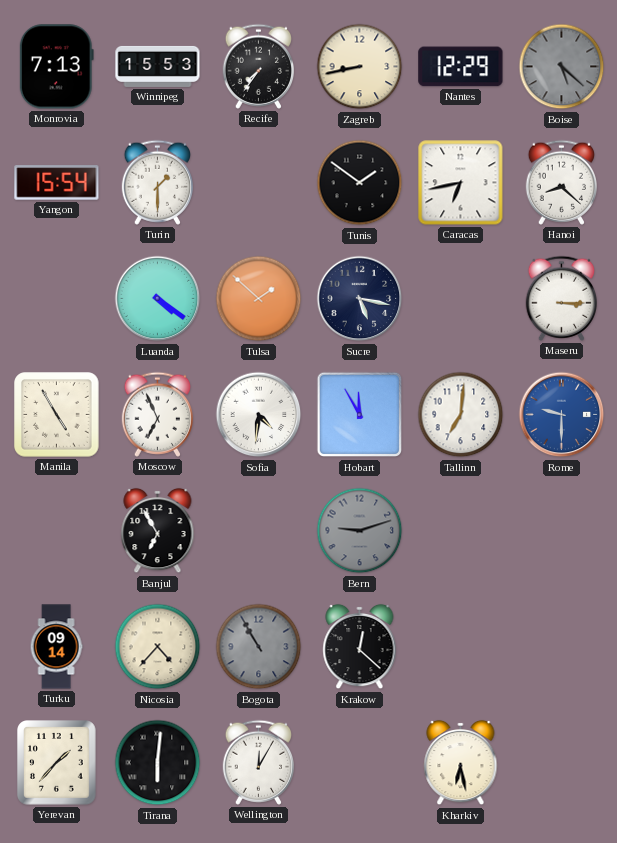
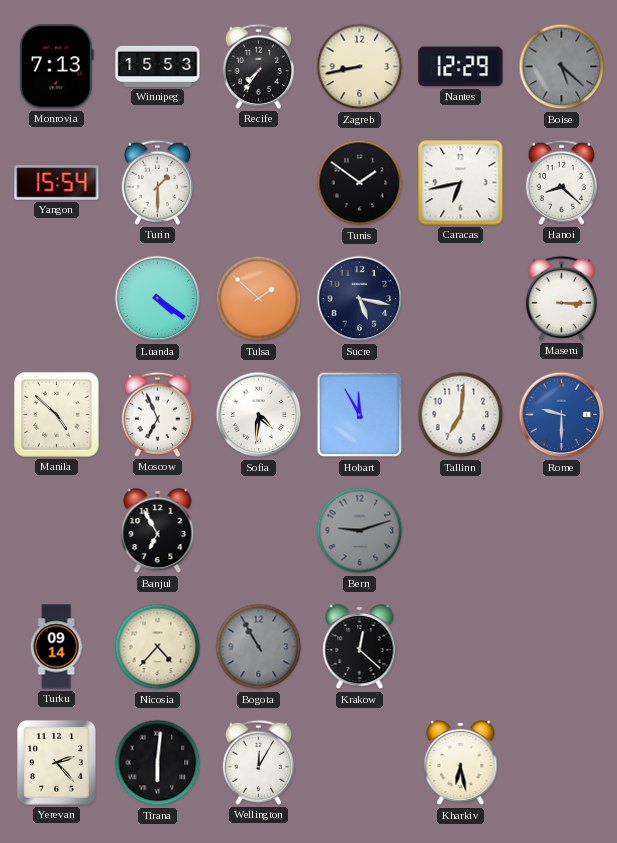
Manila: 4:55 -> 4:52
Yerevan: 1:37 -> 2:23
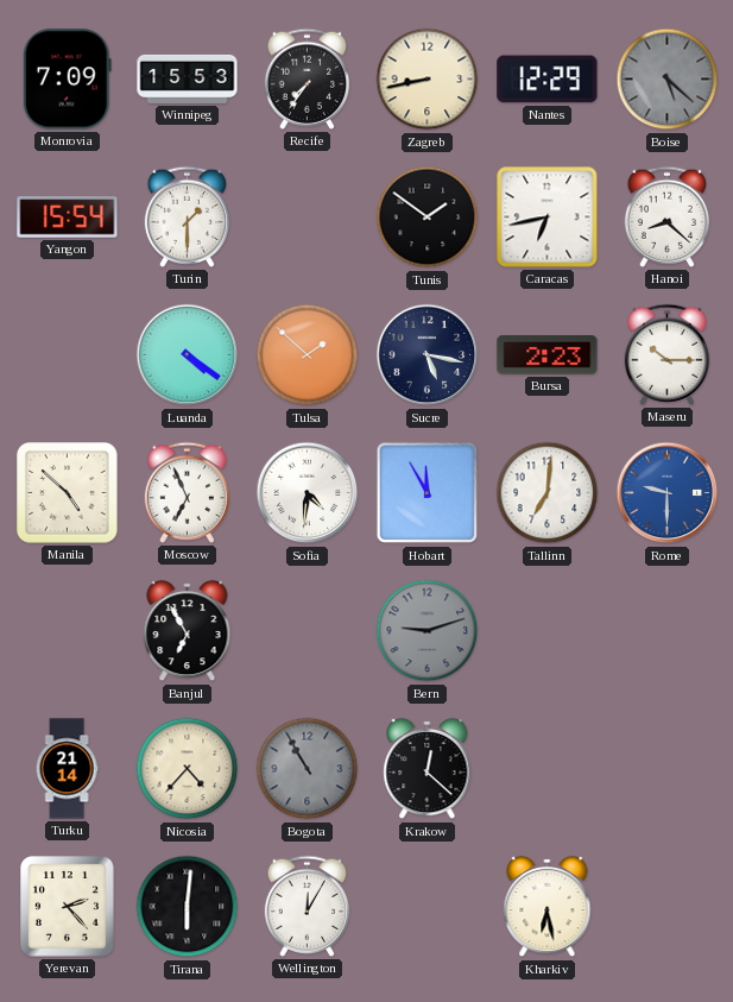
Monrovia: 7:13 -> 7:09
Bursa: none -> 2:23
Maseru: 3:15 -> 10:15
Turku: 09:14 -> 21:14
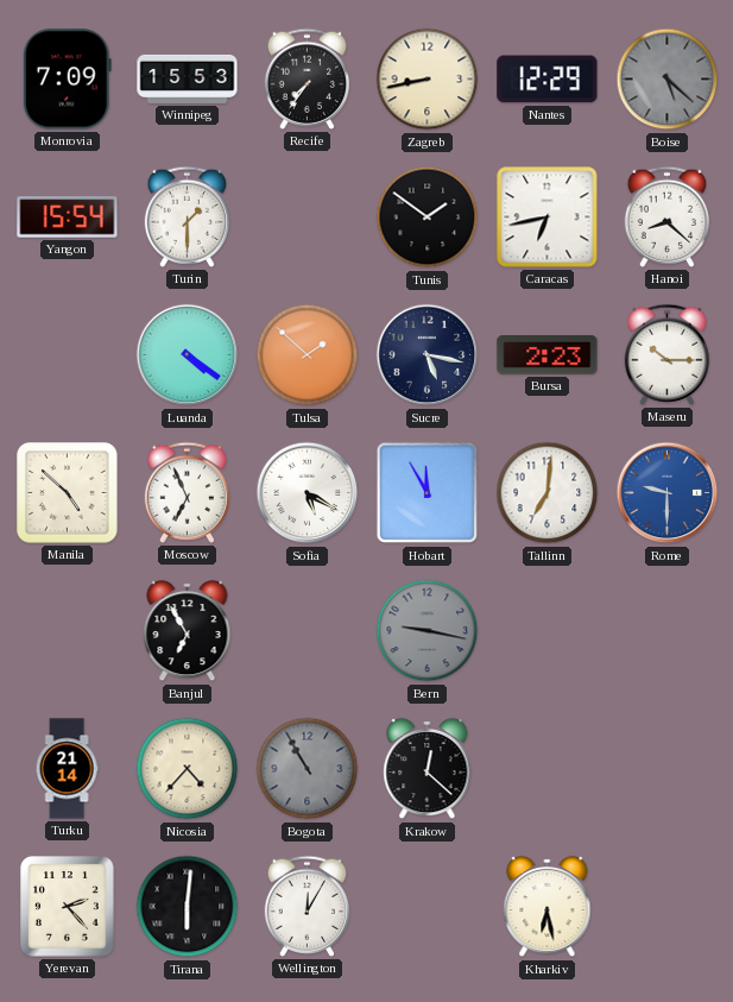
Sofia: 4:31 -> 5:20
Bern: 9:12 -> 9:17
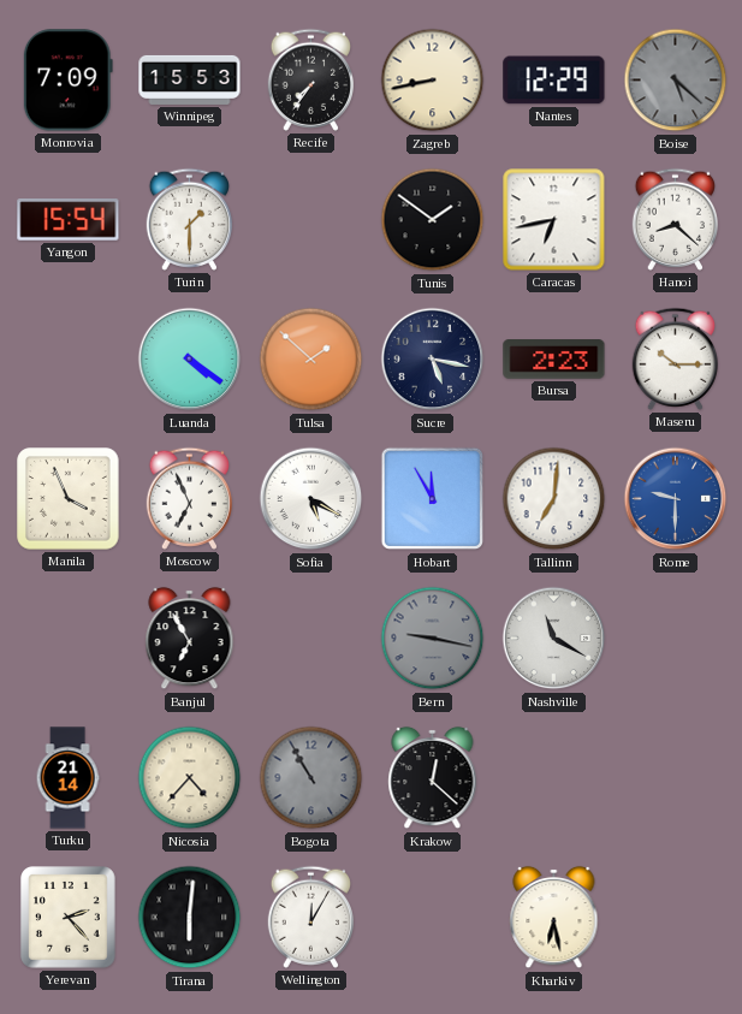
Manila: 4:52 -> 3:56
Nashville: none -> 11:20
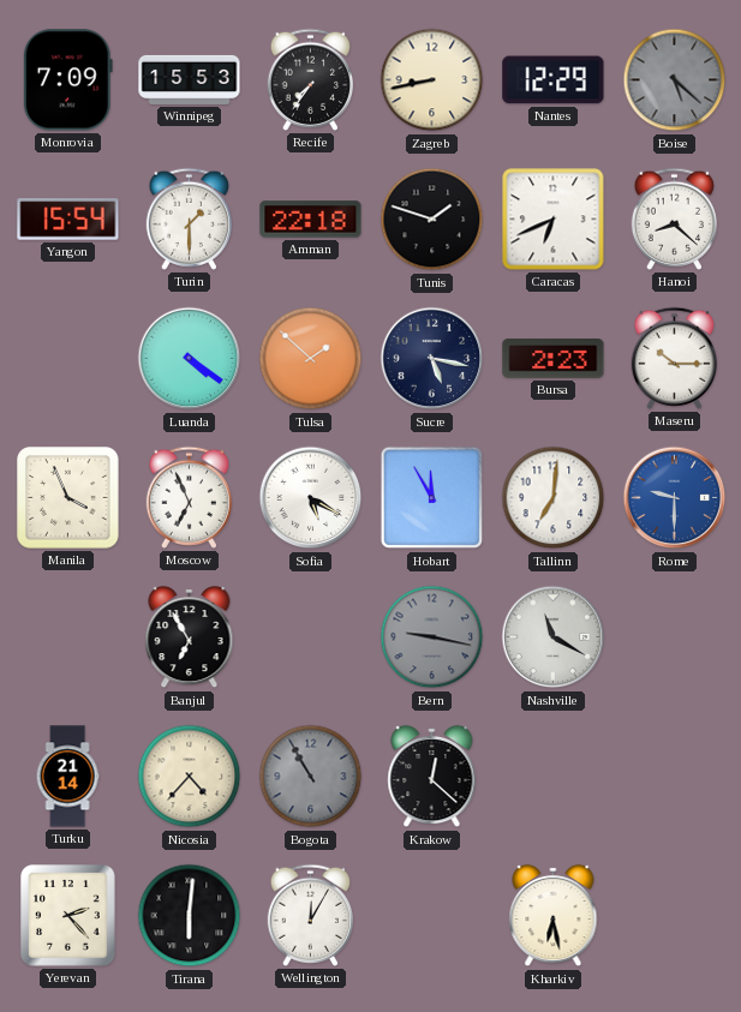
Amman: none -> 22:18
Tunis: 1:51 -> 1:48
Caracas: 6:43 -> 6:41
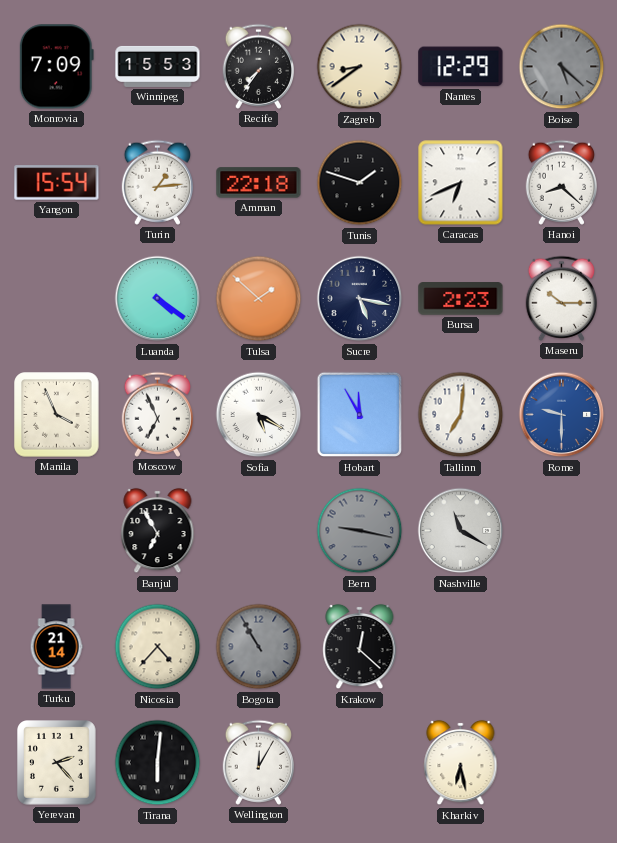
Zagreb: 8:43 -> 8:39
Turin: 1:30 -> 1:14
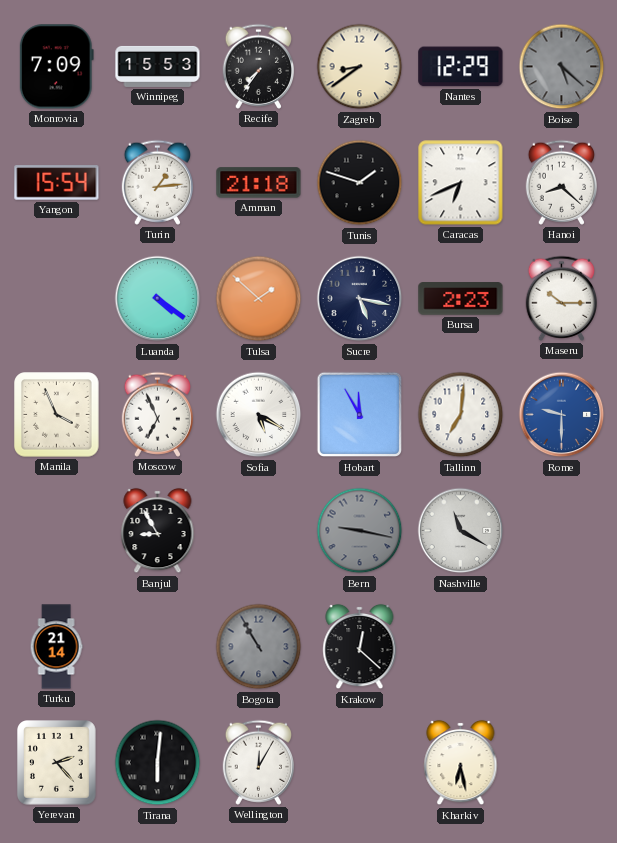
Amman: 22:18 -> 21:18
Banjul: 6:55 -> 8:55
Nicosia: 4:37 -> none
